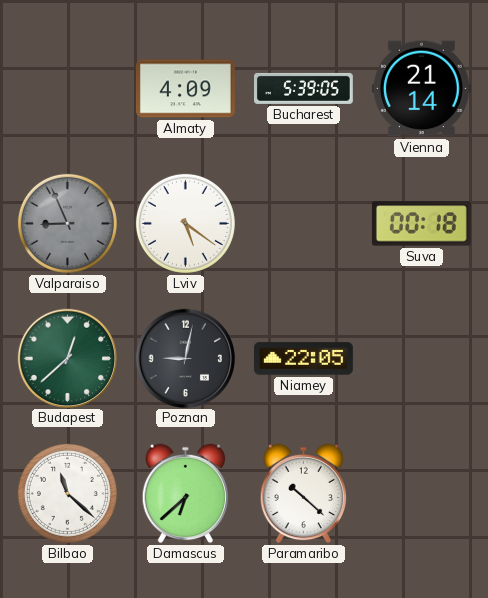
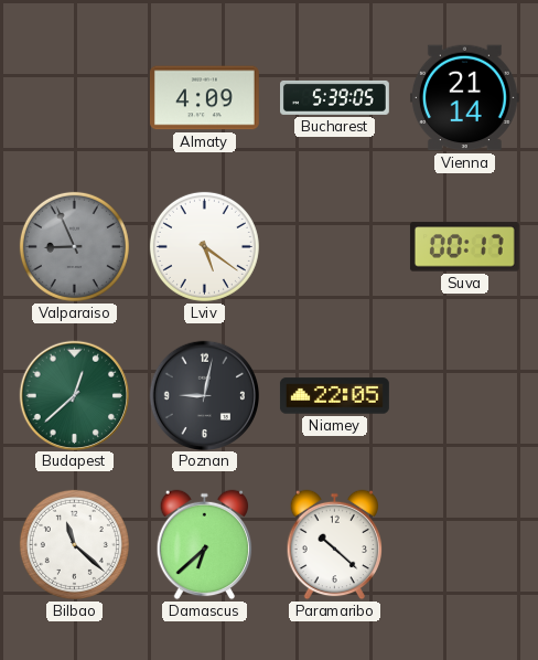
Suva: 00:18 -> 00:17
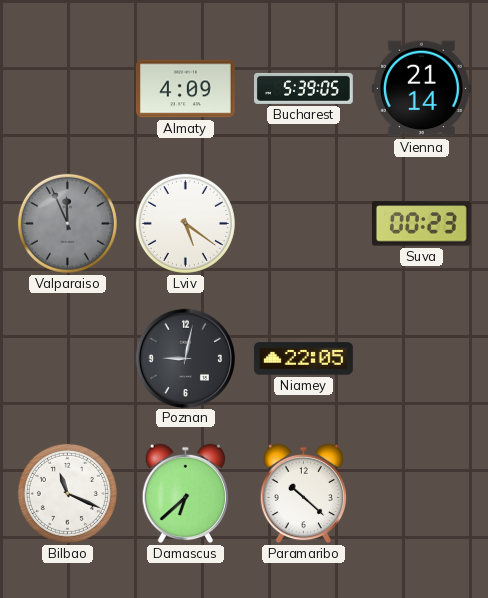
Valparaiso: 8:56 -> 11:56
Suva: 00:17 -> 00:23
Budapest: 12:38 -> none
Bilbao: 11:22 -> 11:19
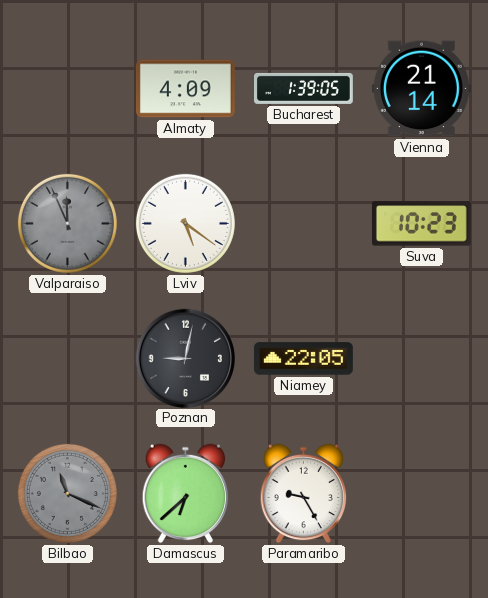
Bucharest: 5:39 -> 1:39
Suva: 00:23 -> 10:23
Bilbao dial: white -> grey
Paramaribo: 10:22 -> 9:25
